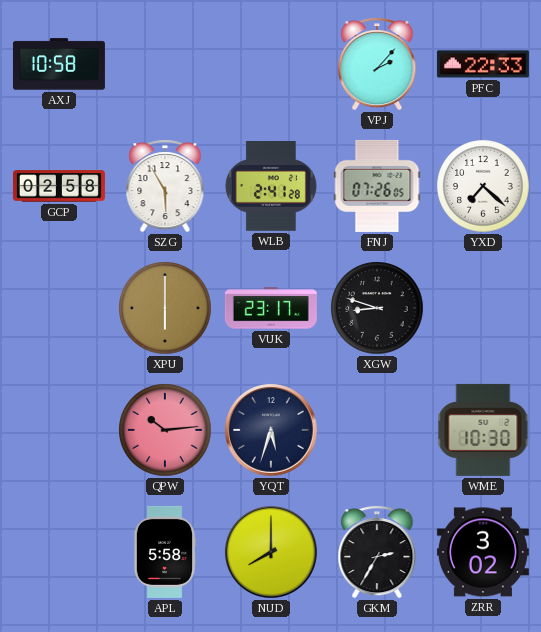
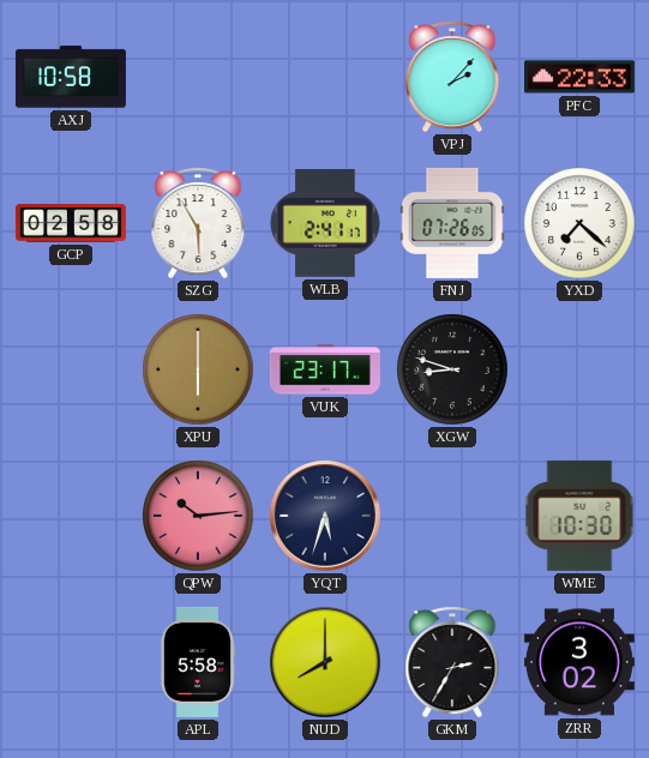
WLB: 2:41:28 -> 2:41:17
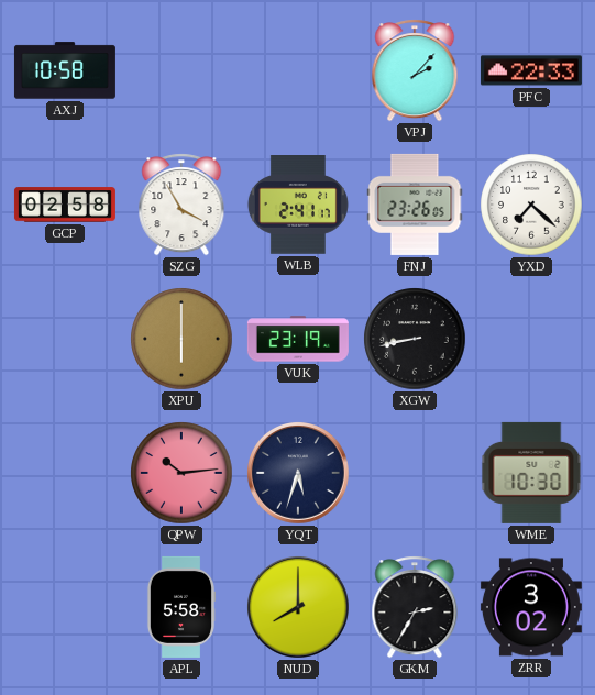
SZG: 5:55 -> 3:55
FNJ: 07:26 -> 23:26
VUK: 23:17 -> 23:19
XGW: 8:48 -> 8:43
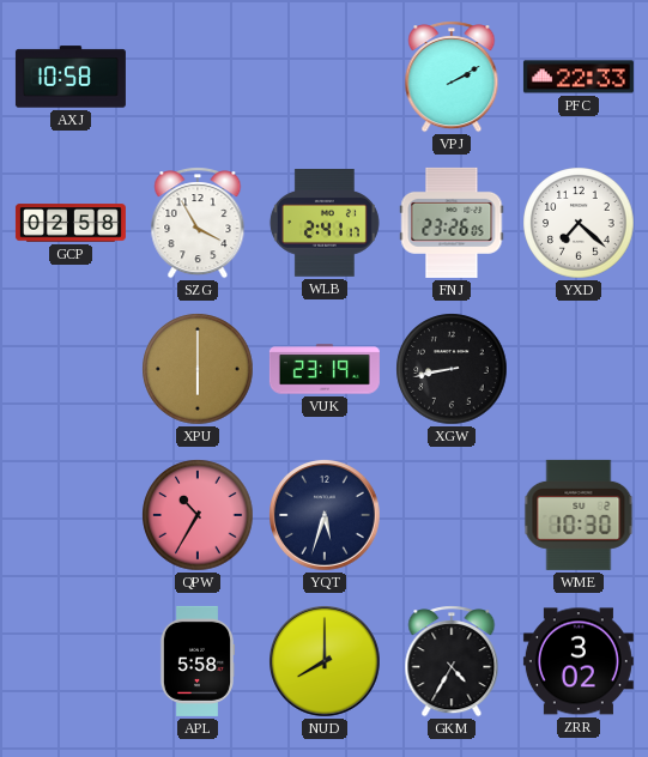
VPJ: 2:07 -> 2:10
QPW: 10:14 -> 10:35
GKM: 2:35 -> 4:35
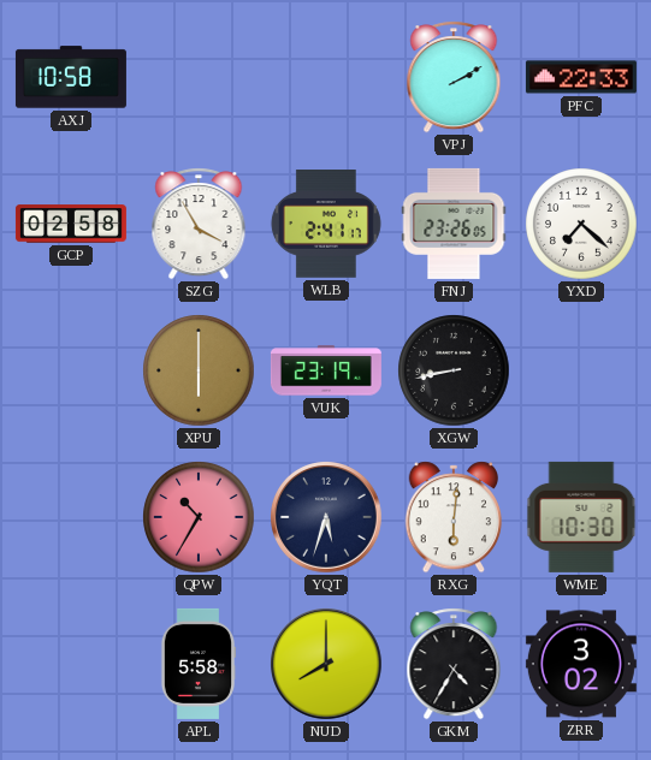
RXG: none -> 6:01
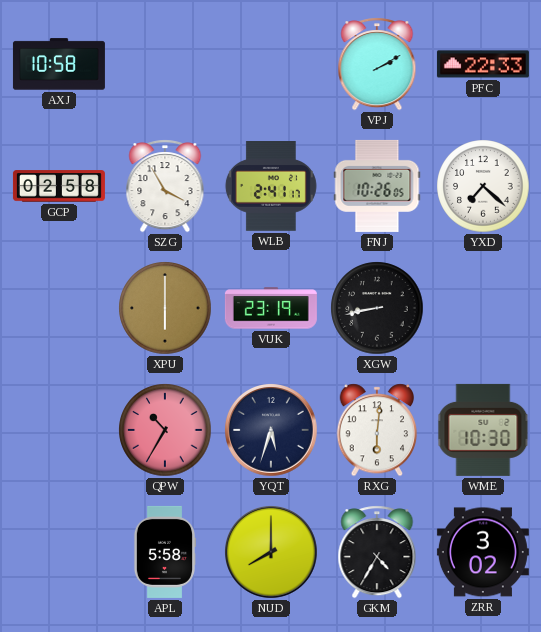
FNJ: 23:26 -> 10:26
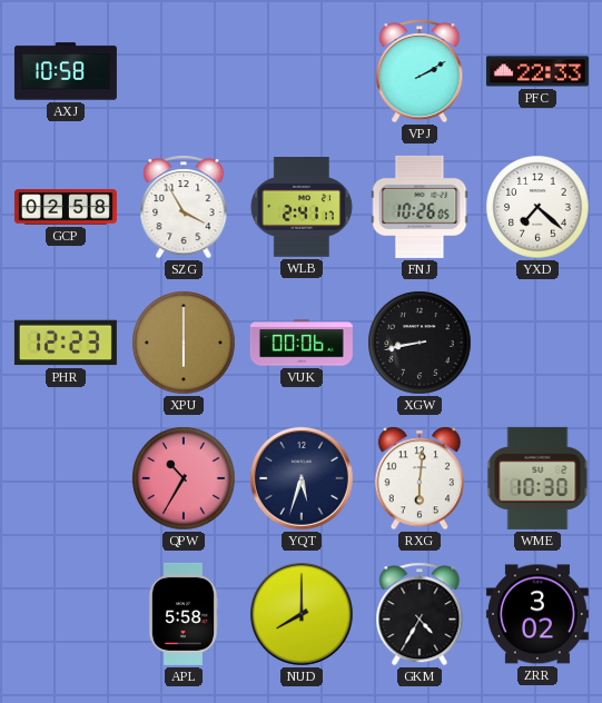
PHR: none -> 12:23
VUK: 23:19 -> 00:06
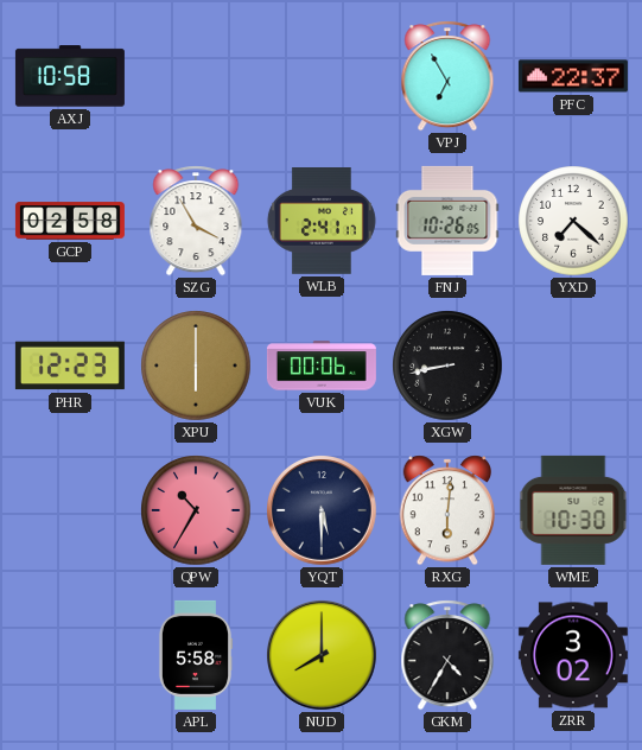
VPJ: 2:10 -> 6:55
PFC: 22:33 -> 22:37
YQT: 5:33 -> 5:30
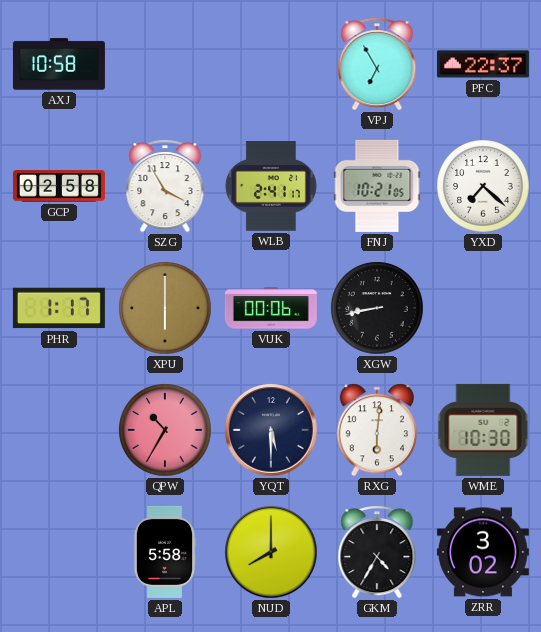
FNJ: 10:26 -> 10:21
PHR: 12:23 -> 1:17
